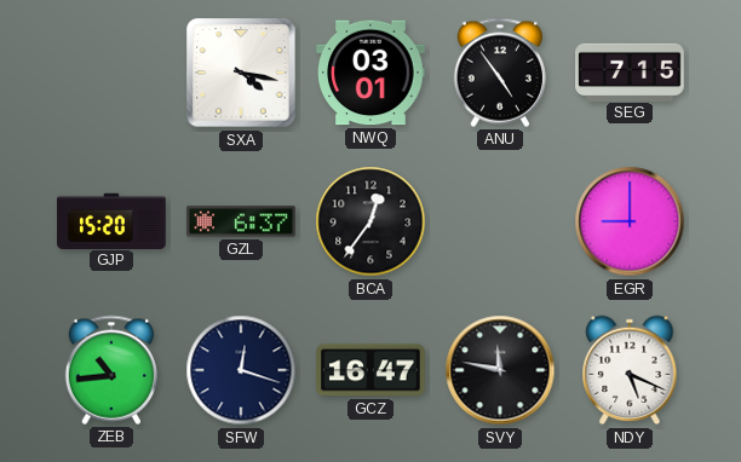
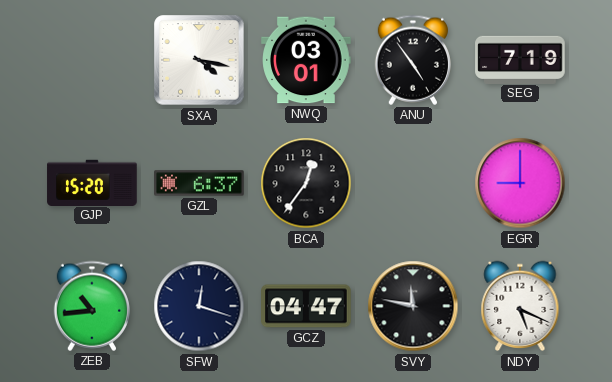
SEG: 7:15 -> 7:19
GCZ: 16:47 -> 04:47
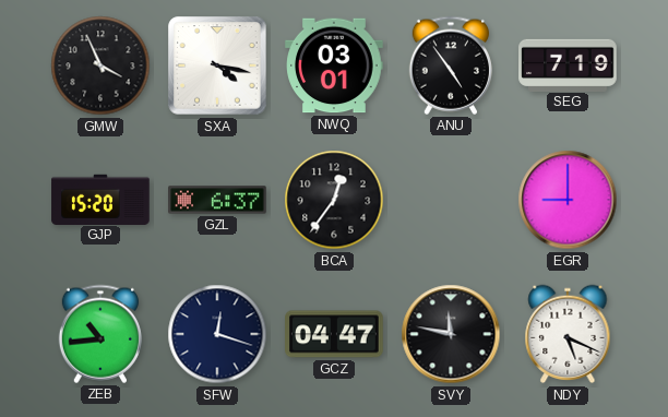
GMW: none -> 3:56
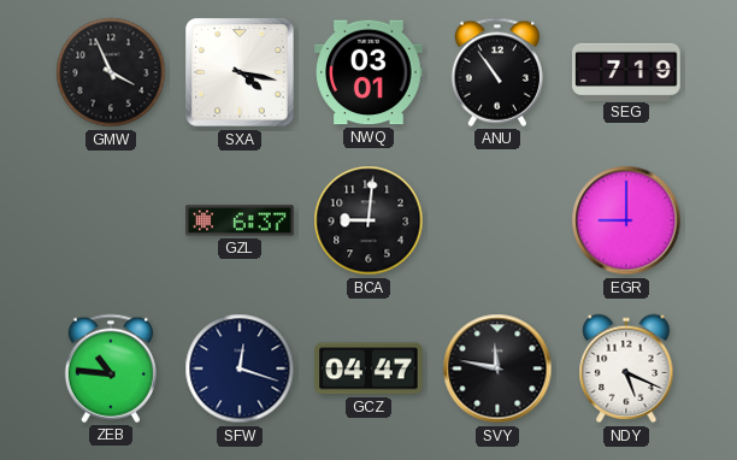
ANU: 4:54 -> 10:54
GJP: 15:20 -> none
BCA: 12:36 -> 9:01
ZEB: 10:44 -> 10:46
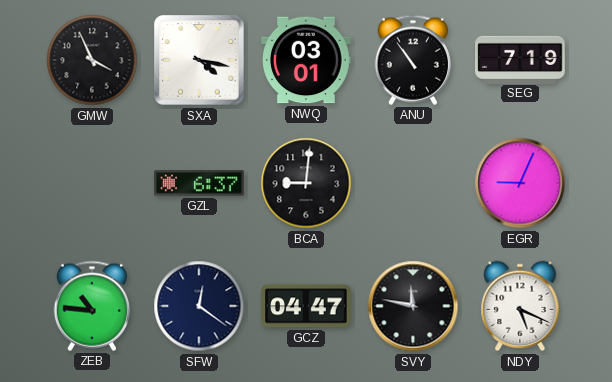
EGR: 9:00 -> 9:04
SFW: 12:18 -> 12:21
